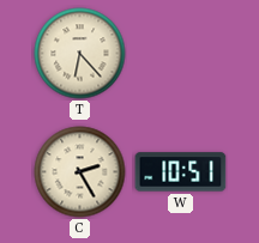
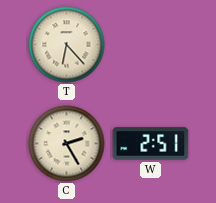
W: 10:51 -> 2:51
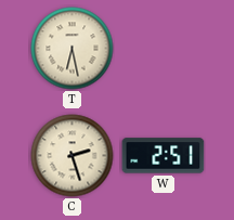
T: 6:23 -> 6:28
C: 2:25 -> 2:27
